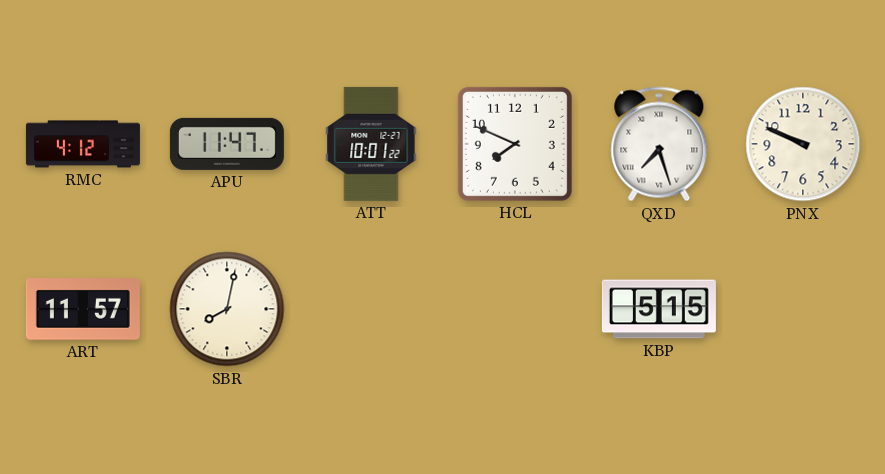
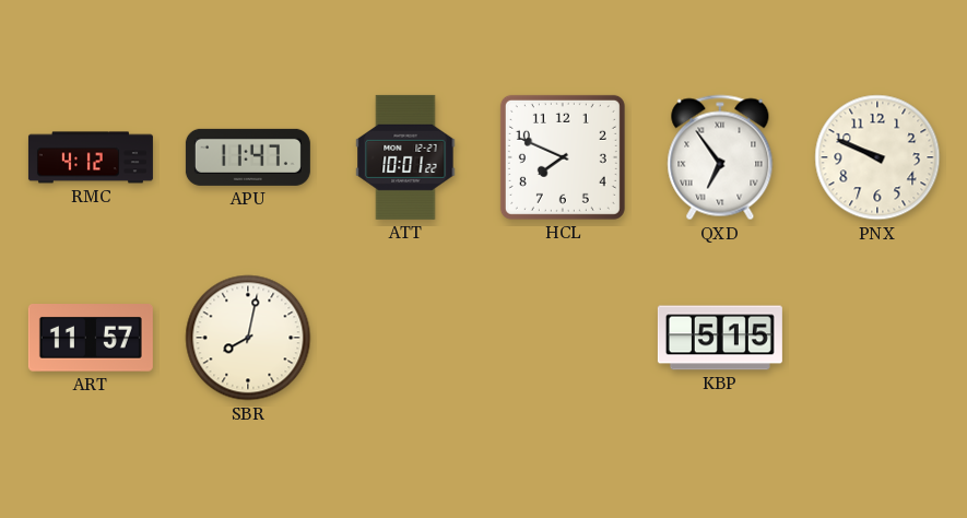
QXD: 7:27 -> 6:54
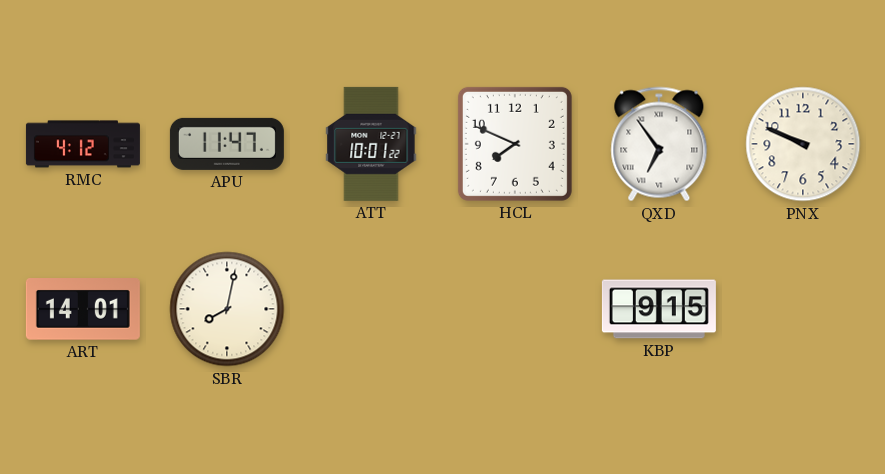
ART: 11:57 -> 14:01
KBP: 5:15 -> 9:15
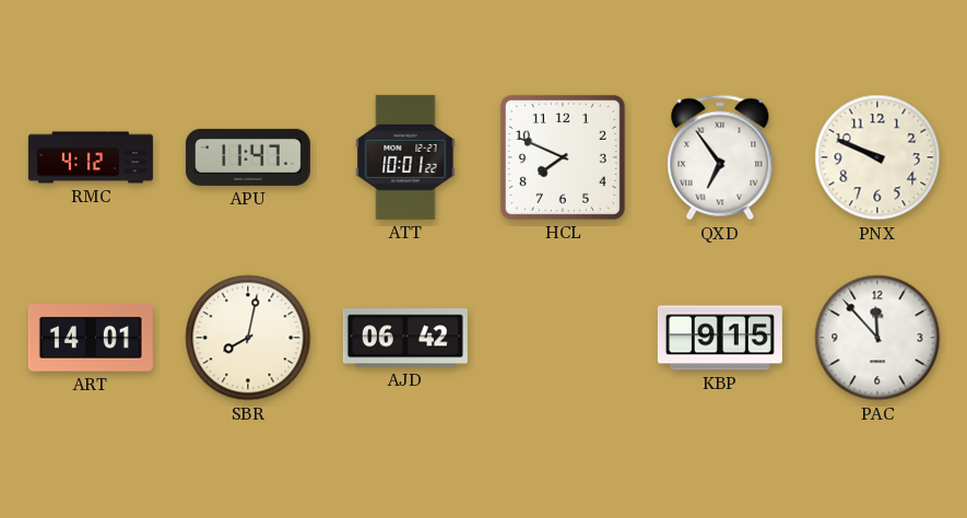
AJD: none -> 06:42
PAC: none -> 11:53
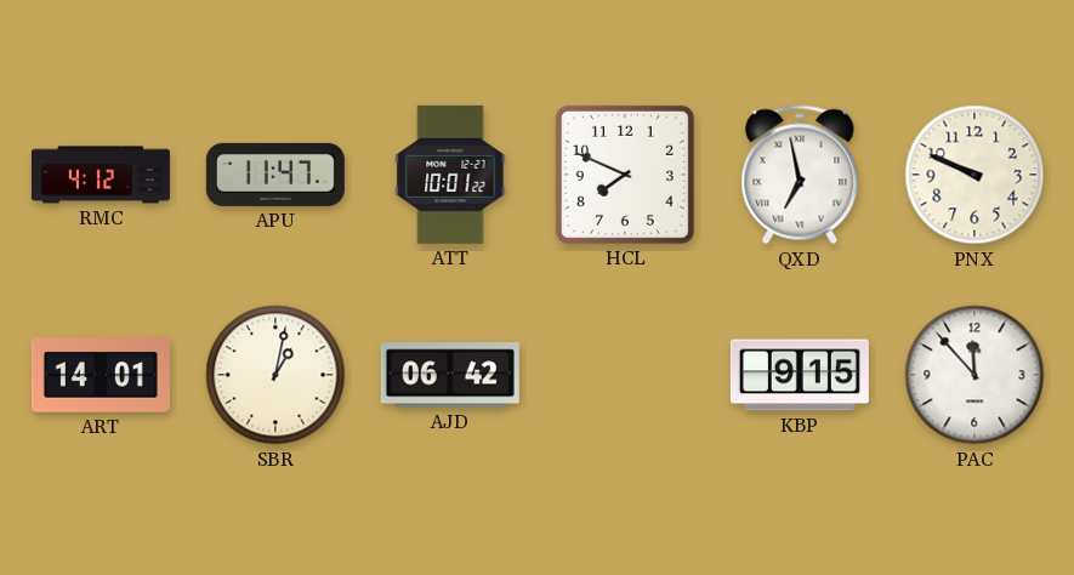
QXD: 6:54 -> 6:58
SBR: 8:02 -> 1:02
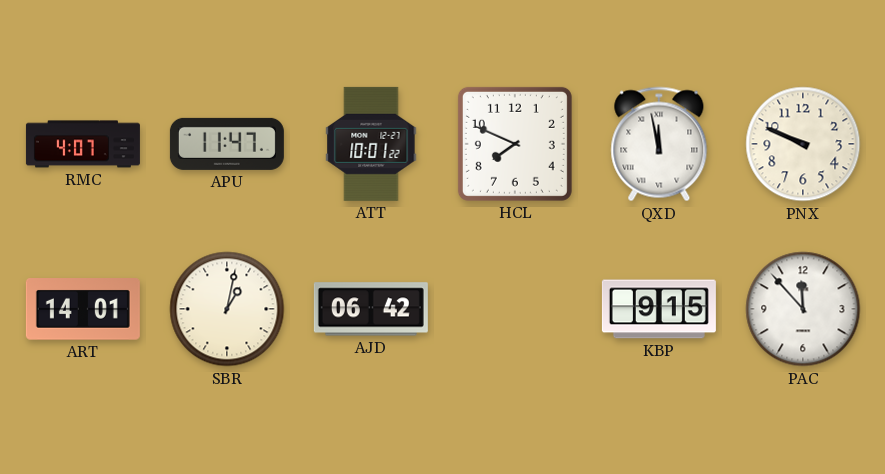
RMC: 4:12 -> 4:07
QXD: 6:58 -> 11:58
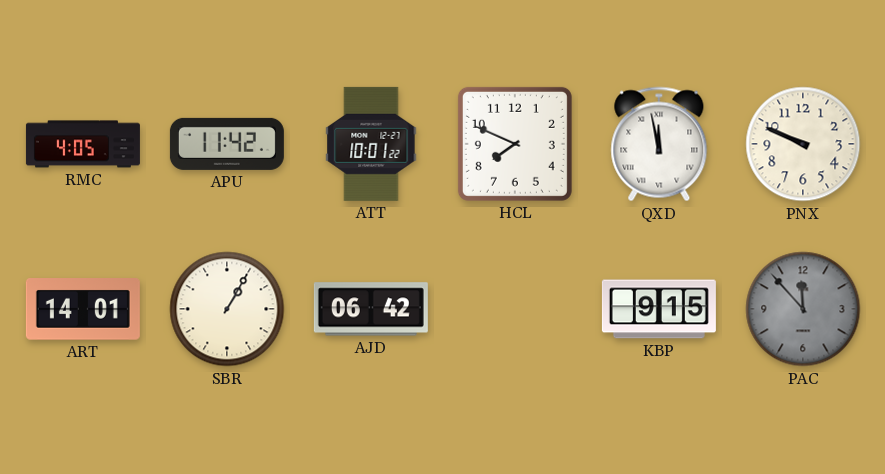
RMC: 4:07 -> 4:05
APU: 11:47 -> 11:42
SBR: 1:02 -> 1:05
PAC dial: white -> grey
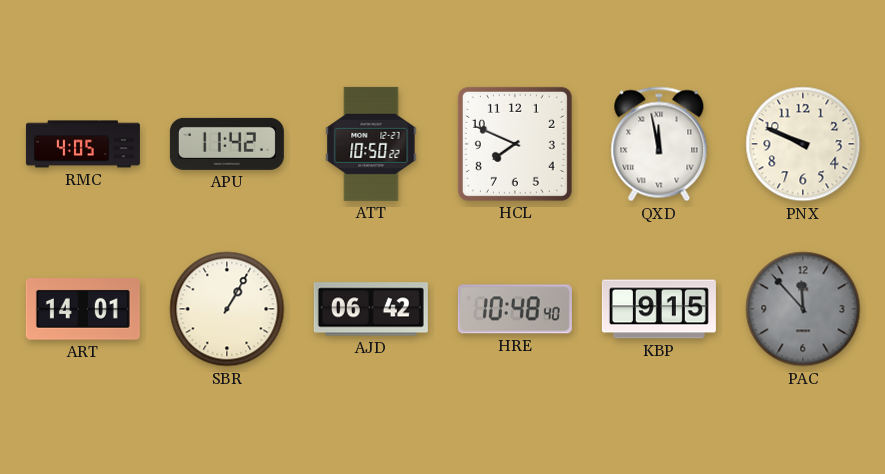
ATT: 10:01 -> 10:50
HRE: none -> 10:48
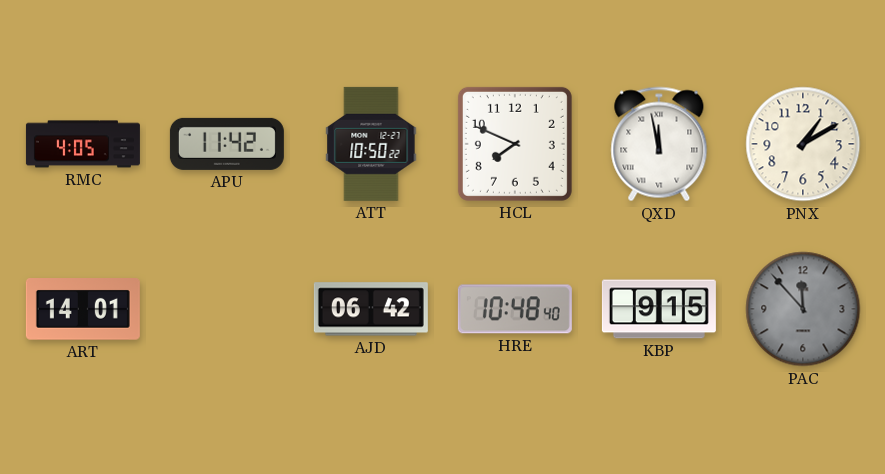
PNX: 9:49 -> 1:10
SBR: 1:05 -> none
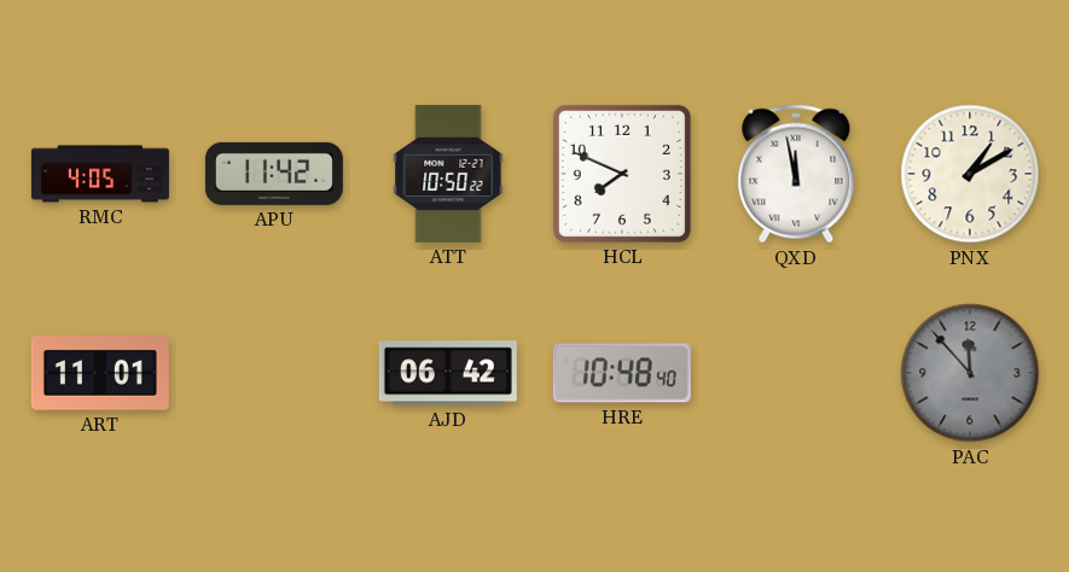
ART: 14:01 -> 11:01
KBP: 9:15 -> none
